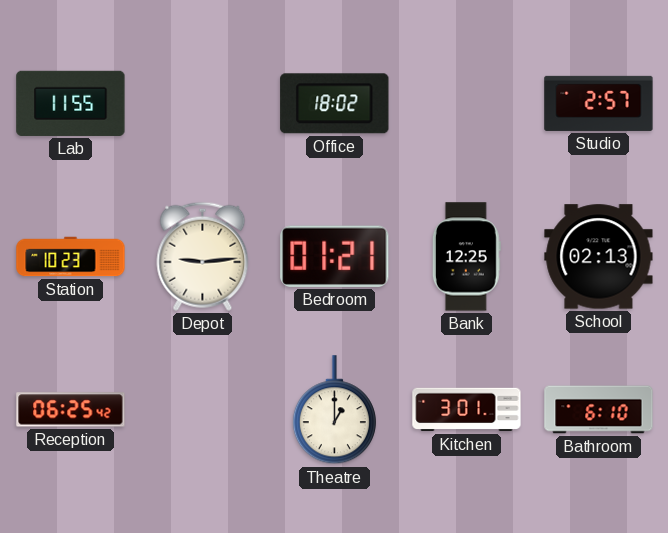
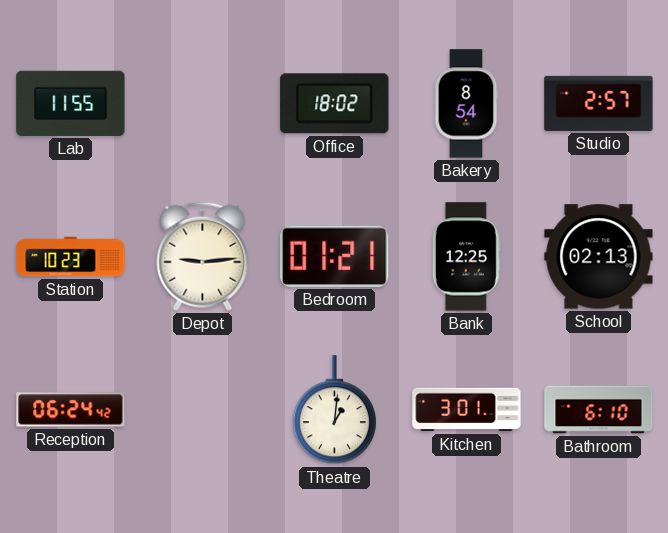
Bakery: none -> 8:54
Reception: 06:25 -> 06:24
Theatre: 1:00 -> 1:01
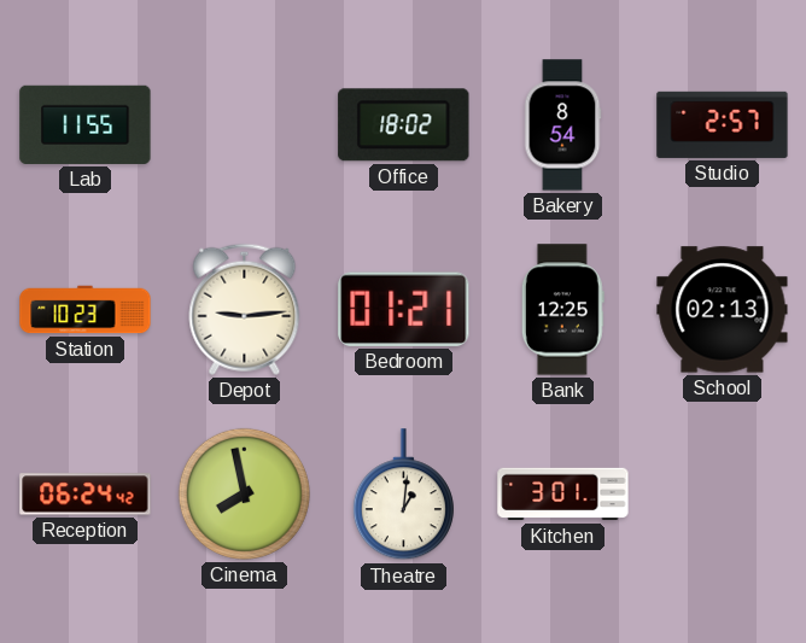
Cinema: none -> 7:58
Bathroom: 6:10 -> none
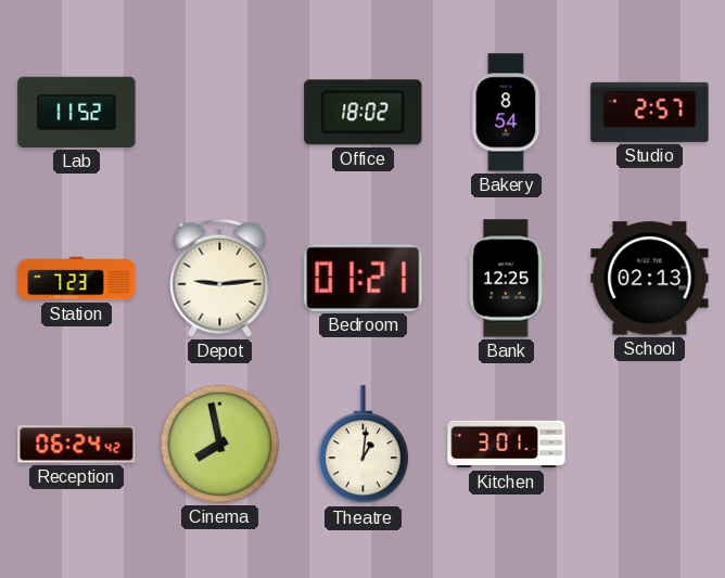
Lab: 11:55 -> 11:52
Station: 10:23 -> 7:23
